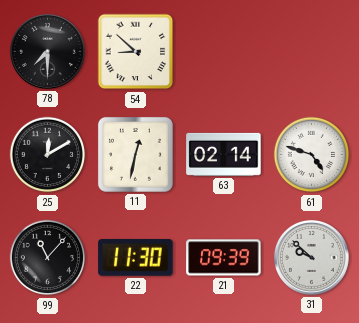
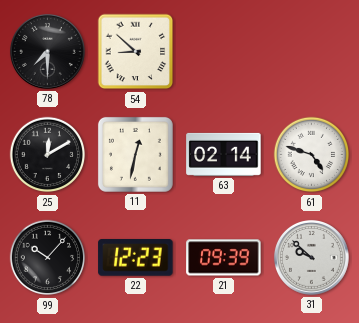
99: 11:07 -> 10:07
22: 11:30 -> 12:23
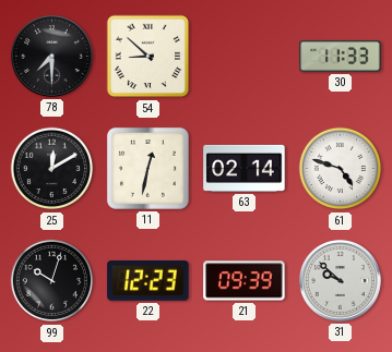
30: none -> 11:33
99: 10:07 -> 10:03
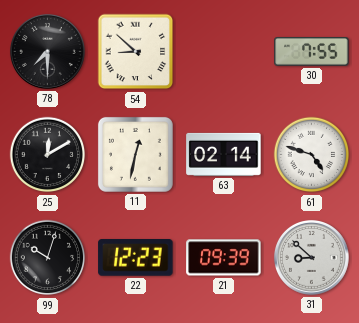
30: 11:33 -> 7:55
31: 9:52 -> 8:52
